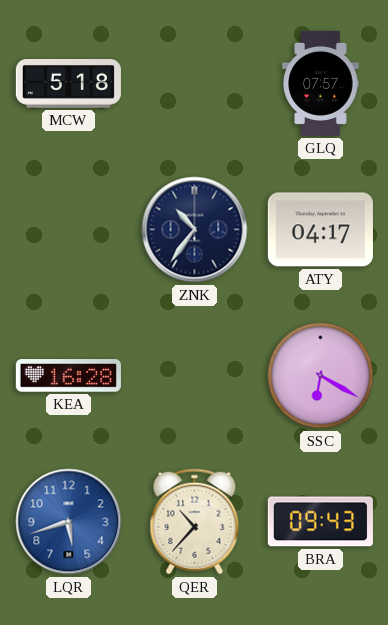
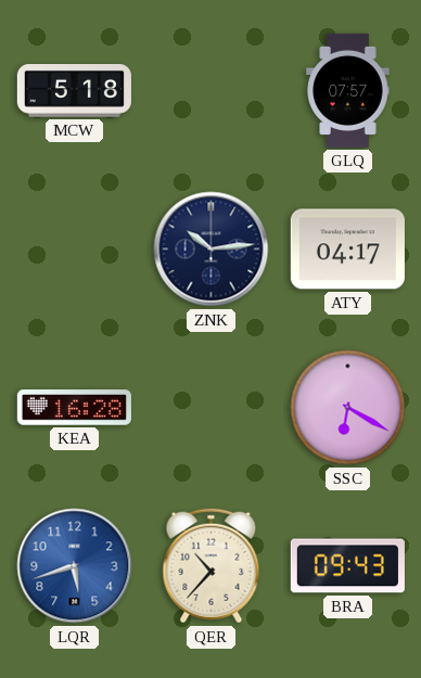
ZNK: 10:36 -> 10:14
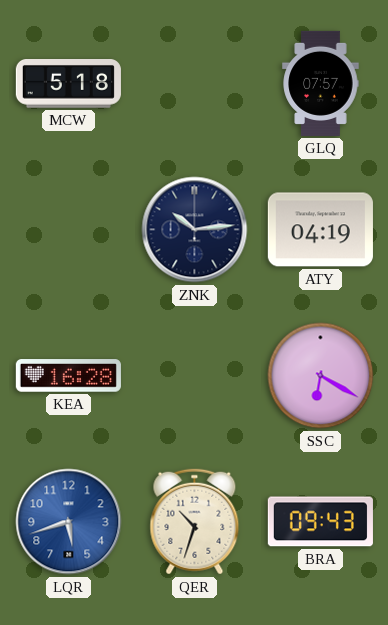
ATY: 04:17 -> 04:19
QER: 10:37 -> 10:33
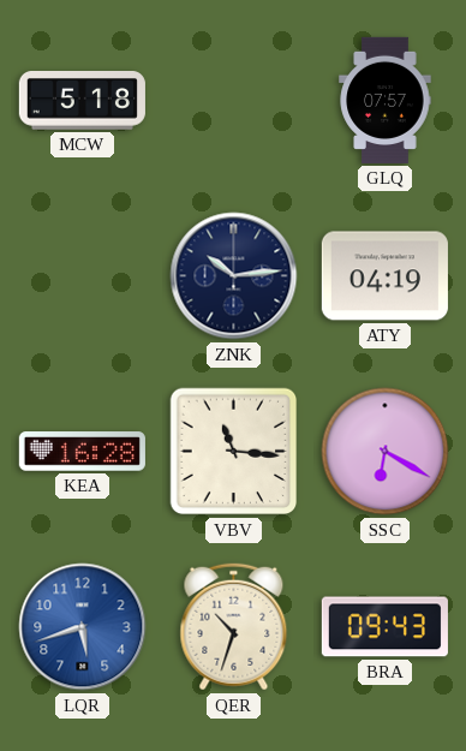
VBV: none -> 11:16
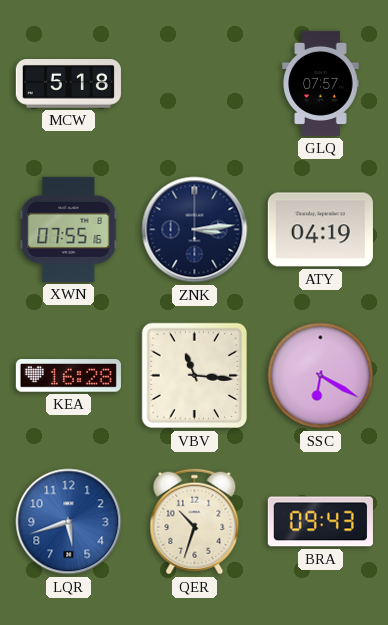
XWN: none -> 07:55
ZNK: 10:14 -> 3:14
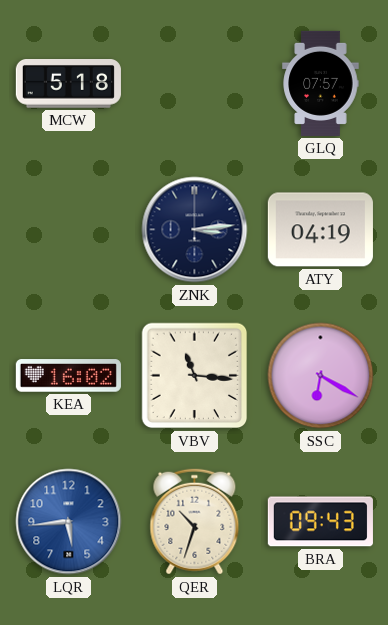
XWN: 07:55 -> none
KEA: 16:28 -> 16:02
LQR: 5:42 -> 5:44
